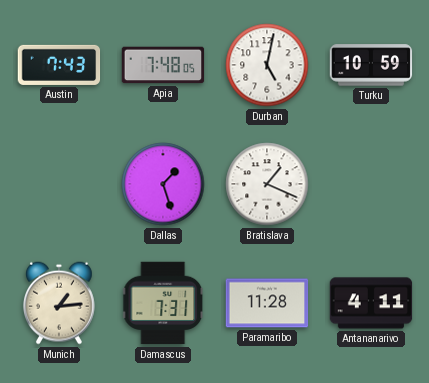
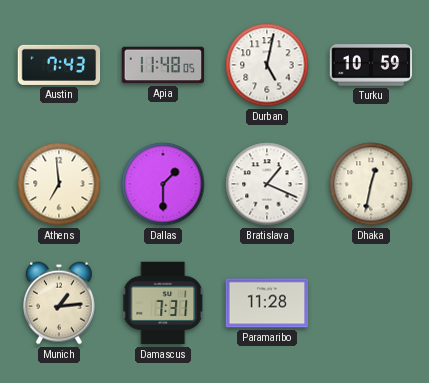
Apia: 7:48 -> 11:48
Athens: none -> 6:59
Dallas: 1:27 -> 1:30
Dhaka: none -> 12:32
Antananarivo: 4:11 -> none
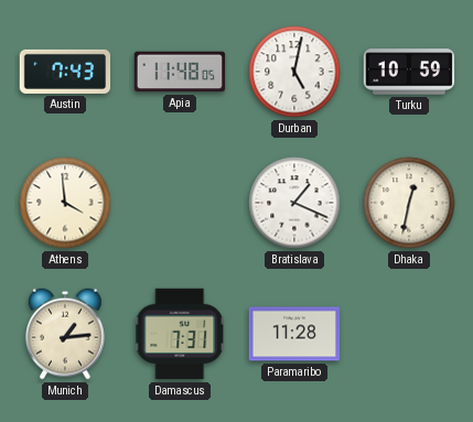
Athens: 6:59 -> 3:59
Dallas: 1:30 -> none
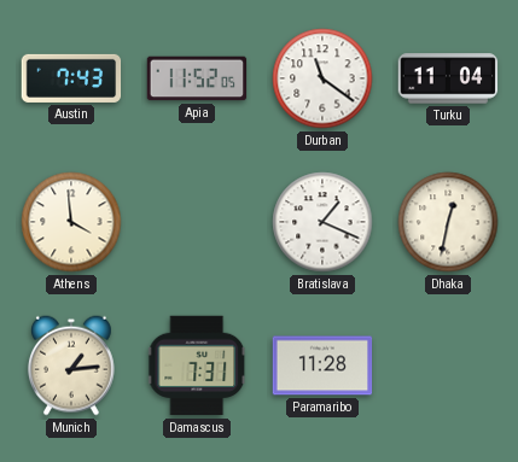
Apia: 11:48 -> 11:52
Durban: 5:02 -> 11:21
Turku: 10:59 -> 11:04
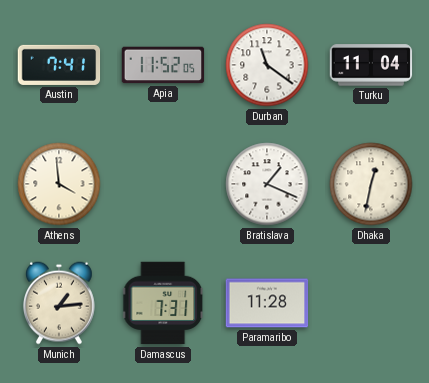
Austin: 7:43 -> 7:41
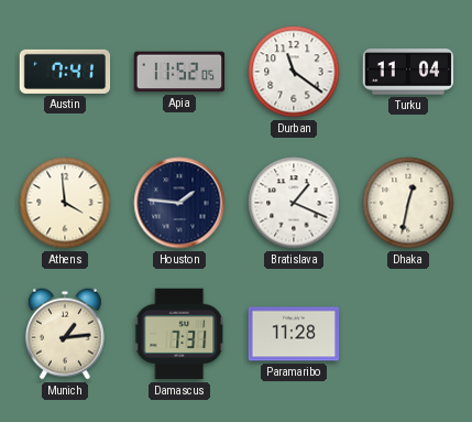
Houston: none -> 1:46
